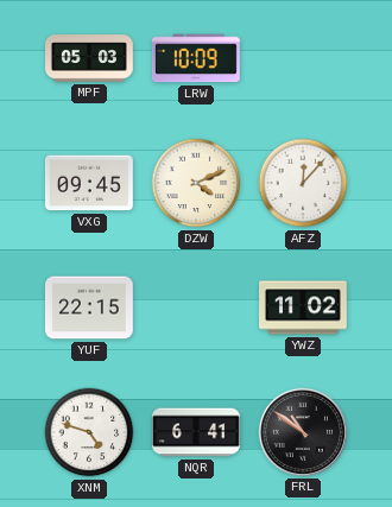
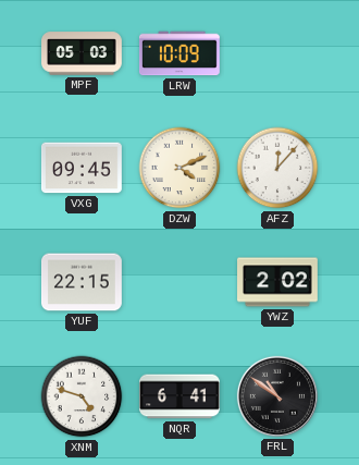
YWZ: 11:02 -> 2:02
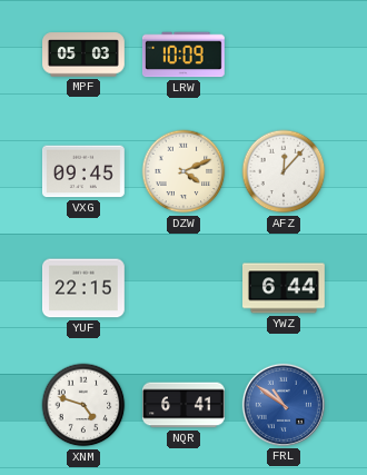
YWZ: 2:02 -> 6:44
FRL dial: black -> blue
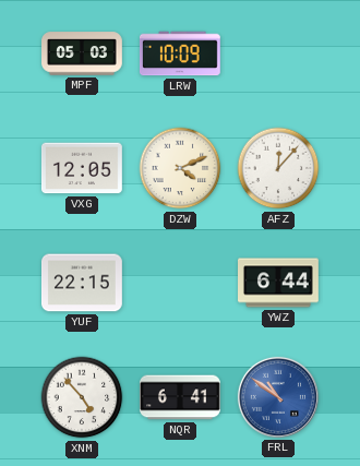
VXG: 09:45 -> 12:05
XNM: 4:48 -> 4:53
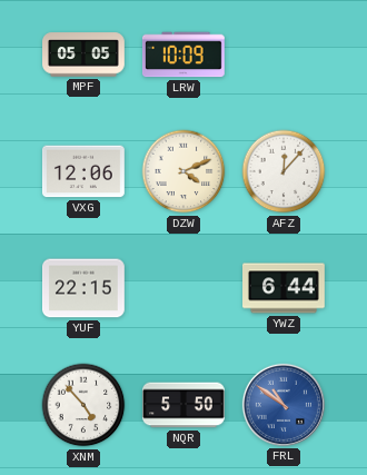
MPF: 05:03 -> 05:05
VXG: 12:05 -> 12:06
NQR: 6:41 -> 5:50
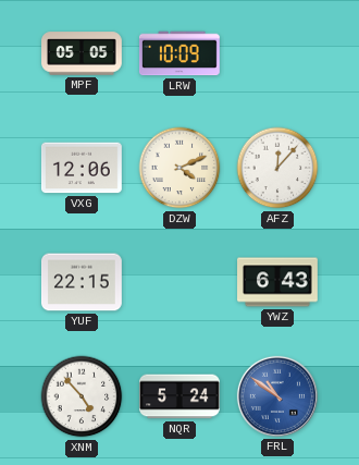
YWZ: 6:44 -> 6:43
NQR: 5:50 -> 5:24
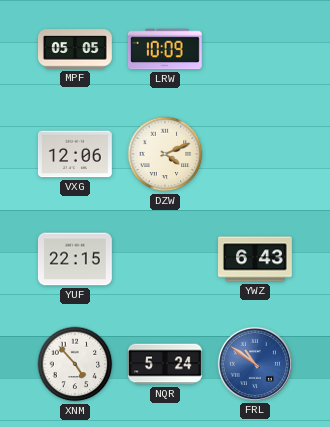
AFZ: 12:07 -> none
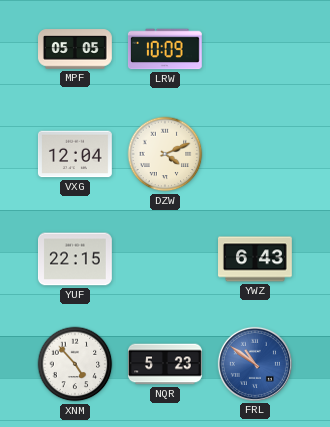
VXG: 12:06 -> 12:04
NQR: 5:24 -> 5:23
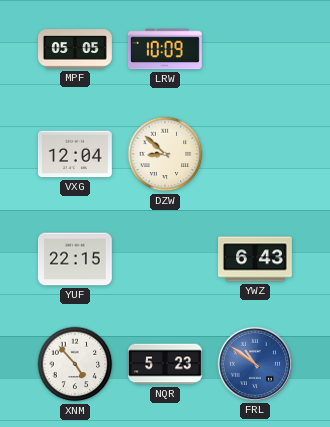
DZW: 4:11 -> 8:52
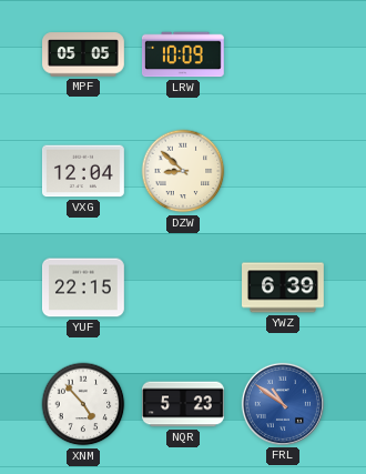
YWZ: 6:43 -> 6:39
